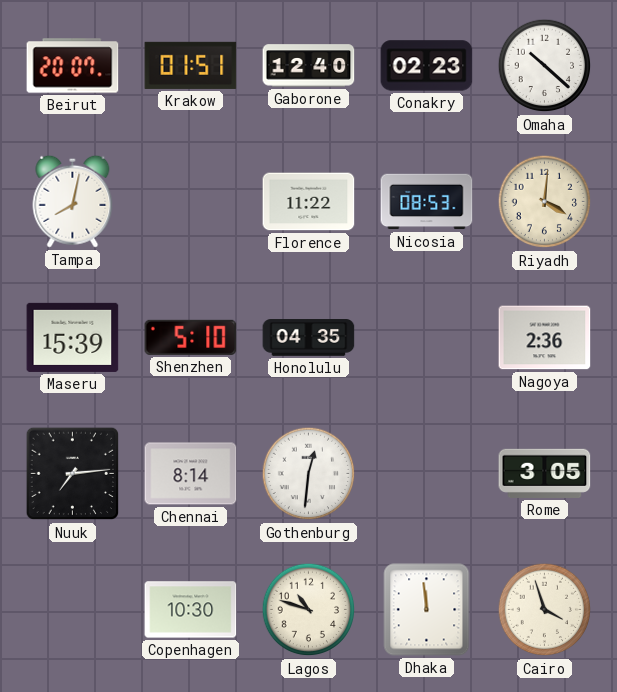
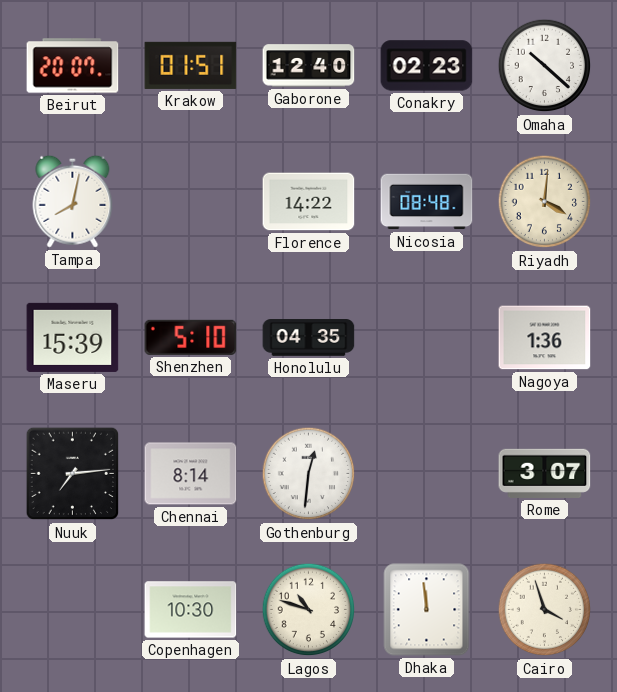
Florence: 11:22 -> 14:22
Nicosia: 08:53 -> 08:48
Nagoya: 2:36 -> 1:36
Rome: 3:05 -> 3:07
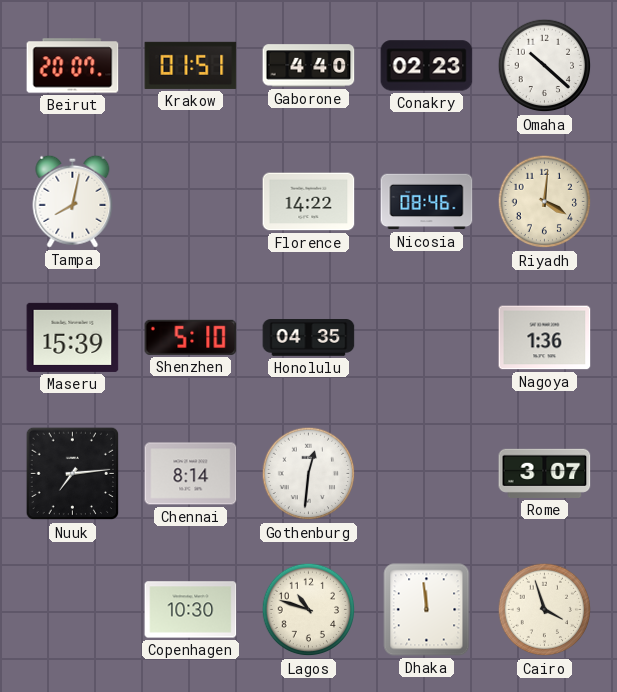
Gaborone: 12:40 -> 4:40
Nicosia: 08:48 -> 08:46
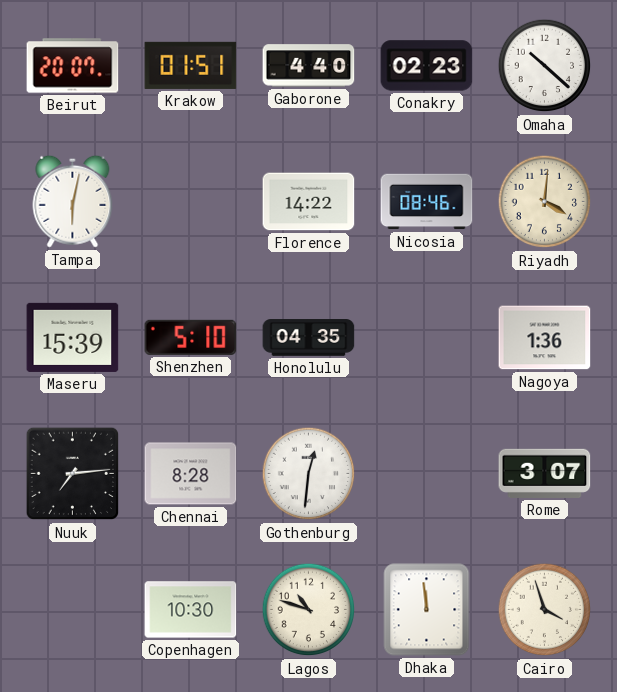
Tampa: 8:02 -> 6:02
Chennai: 8:14 -> 8:28
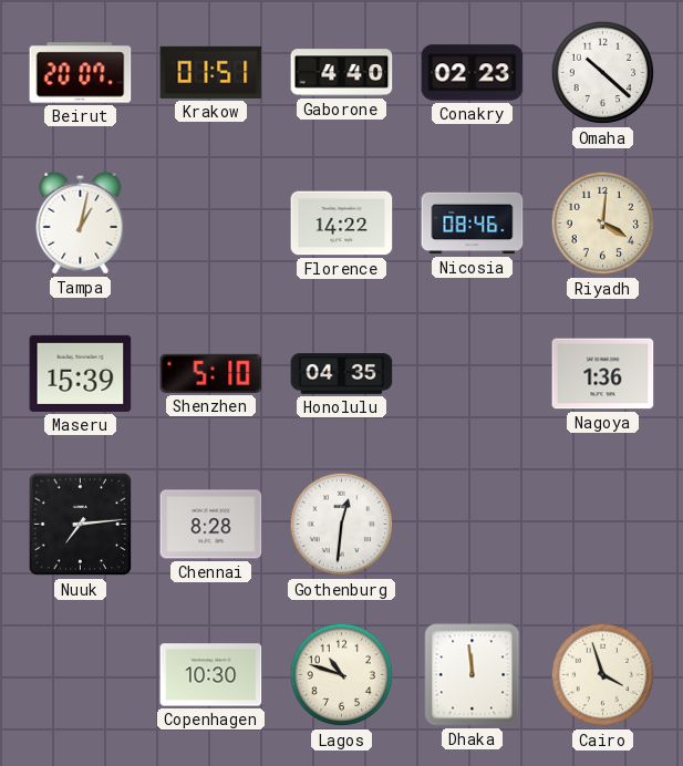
Tampa: 6:02 -> 1:02
Rome: 3:07 -> none
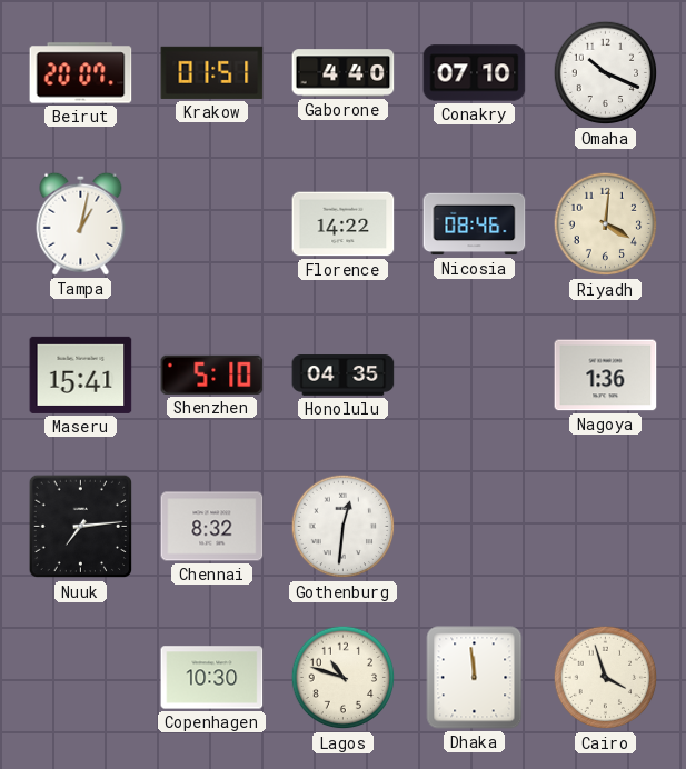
Conakry: 02:23 -> 07:10
Omaha: 10:22 -> 10:19
Maseru: 15:39 -> 15:41
Chennai: 8:28 -> 8:32
